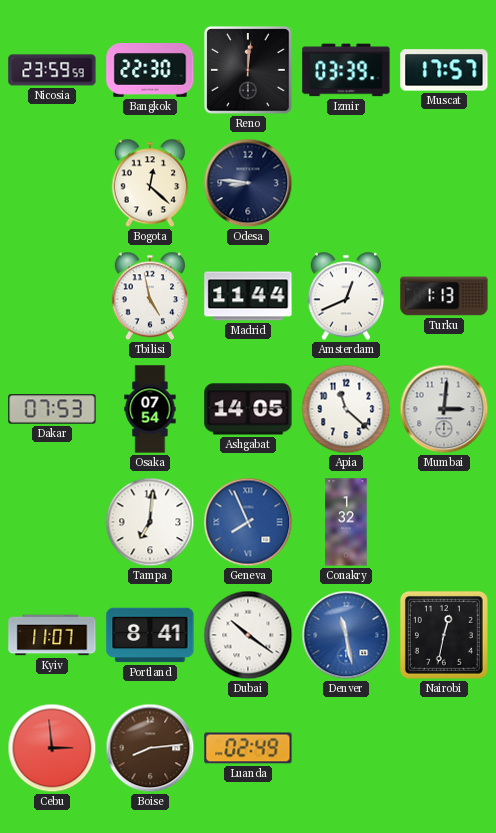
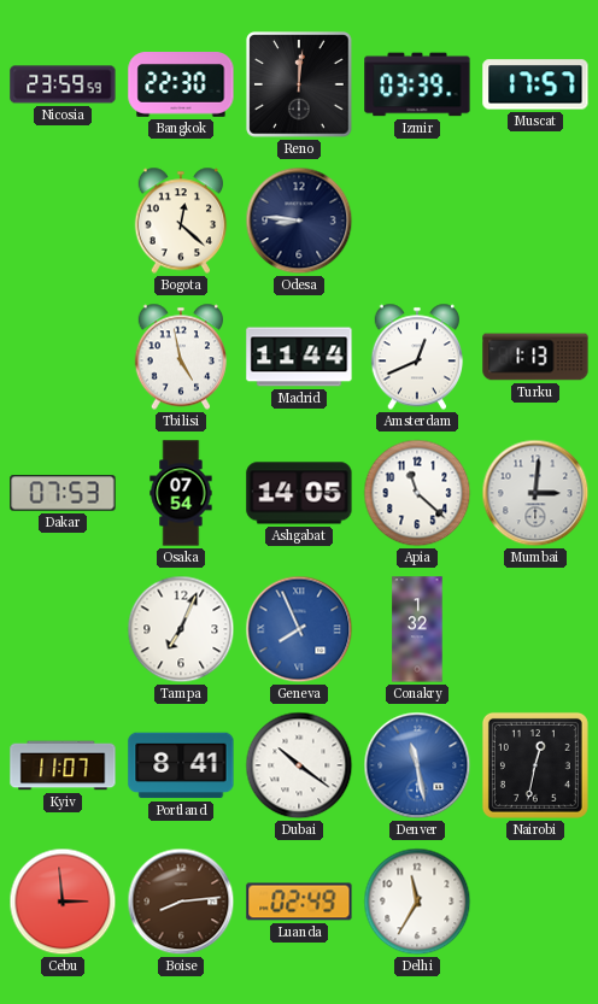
Tampa: 7:01 -> 7:04
Delhi: none -> 11:35
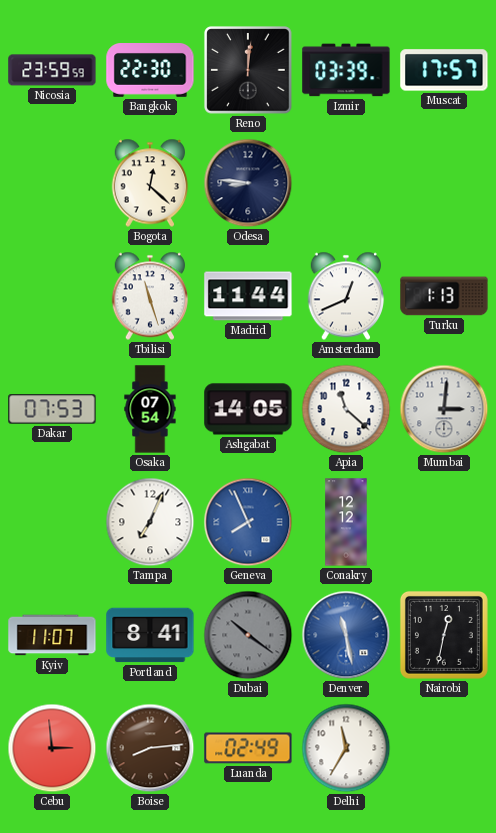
Tbilisi: 4:58 -> 11:27
Conakry: 1:32 -> 12:12
Dubai dial: white -> grey
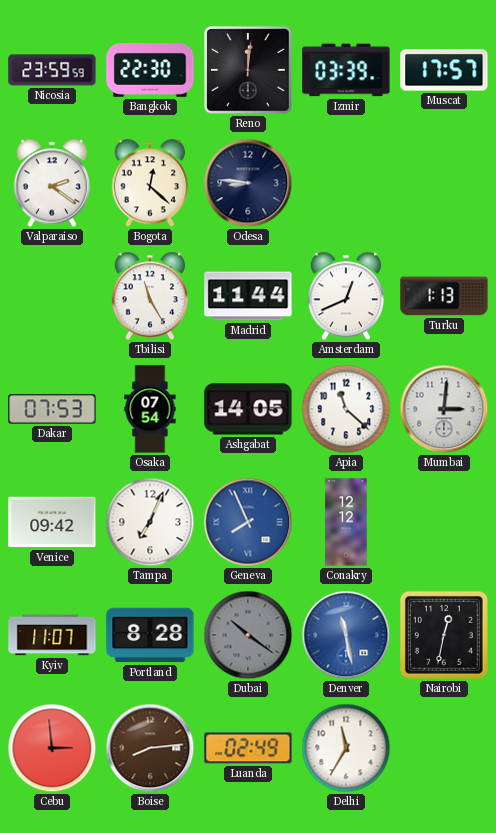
Valparaiso: none -> 2:21
Tbilisi: 11:27 -> 11:25
Venice: none -> 09:42
Portland: 8:41 -> 8:28
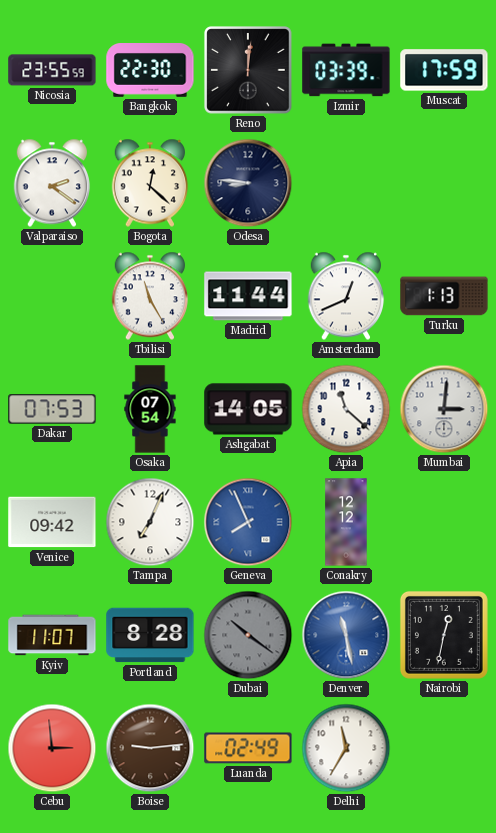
Nicosia: 23:59 -> 23:55
Muscat: 17:57 -> 17:59
Boise: 8:14 -> 9:14
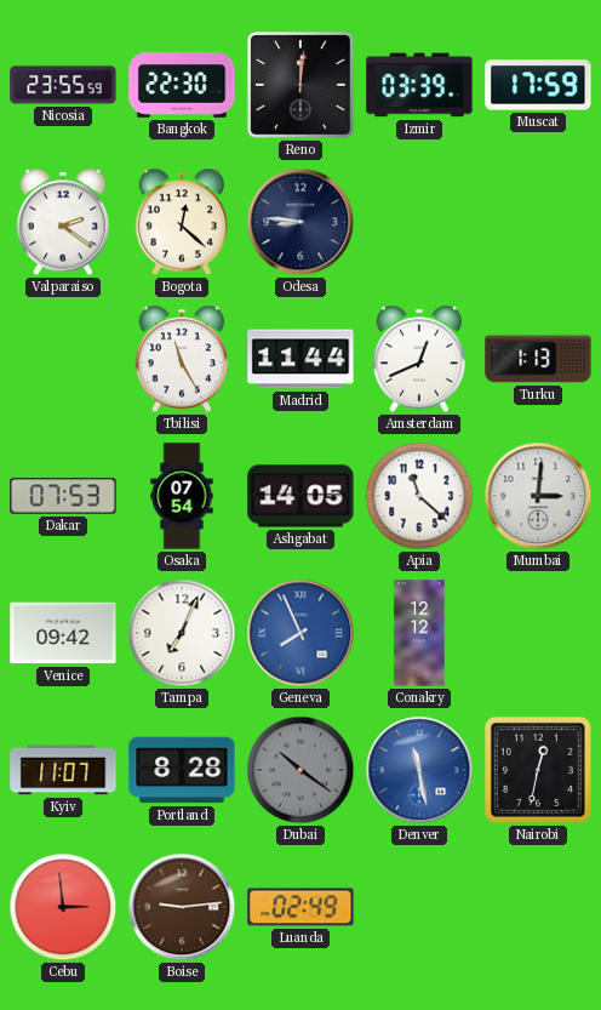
Delhi: 11:35 -> none
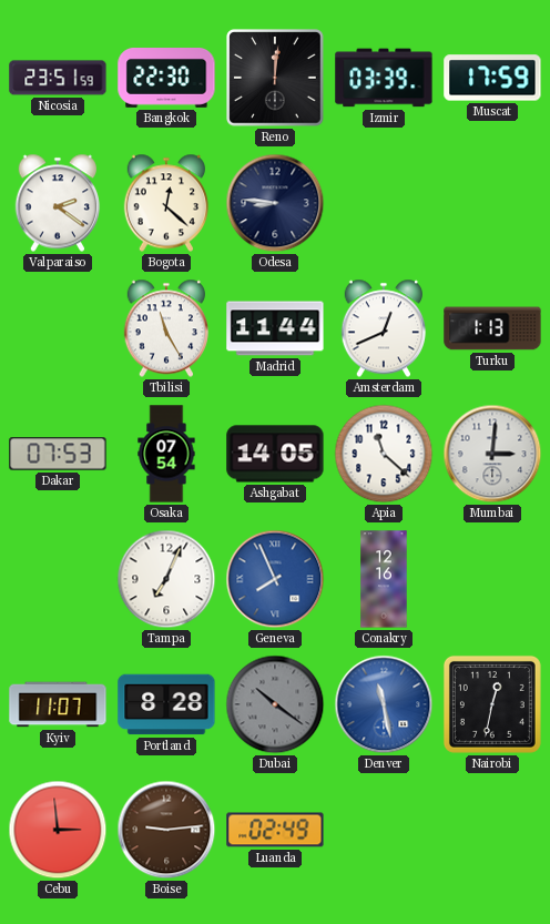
Nicosia: 23:55 -> 23:51
Venice: 09:42 -> none
Conakry: 12:12 -> 12:16
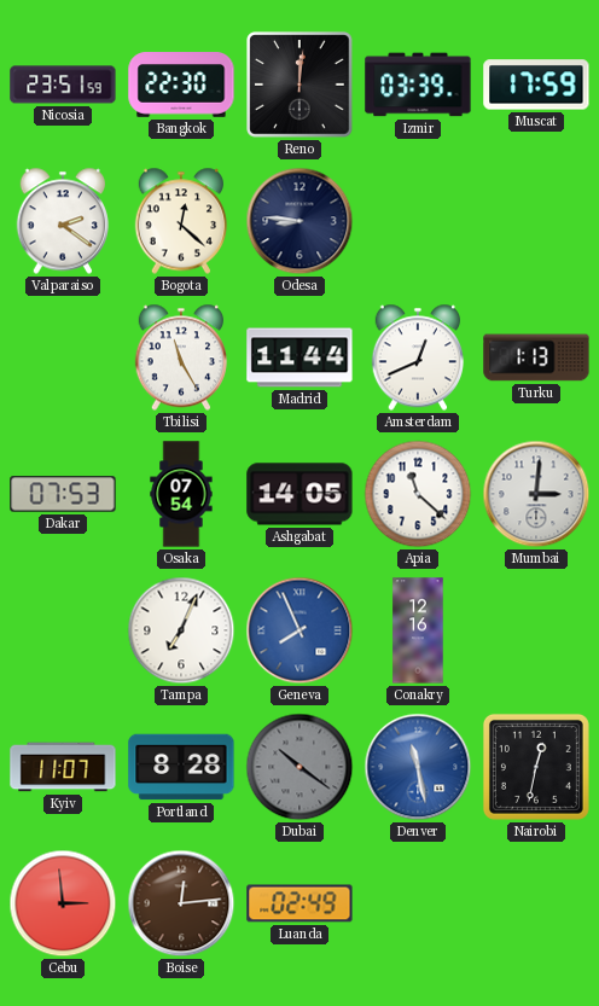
Boise: 9:14 -> 12:14
